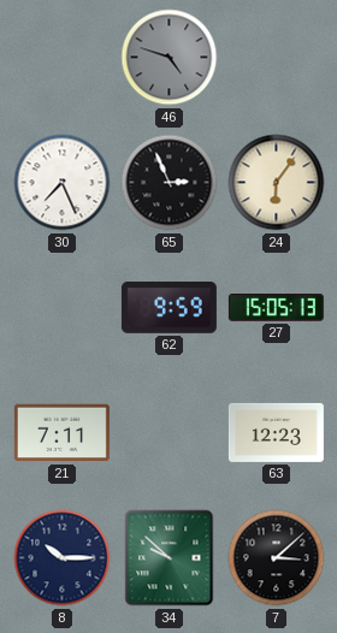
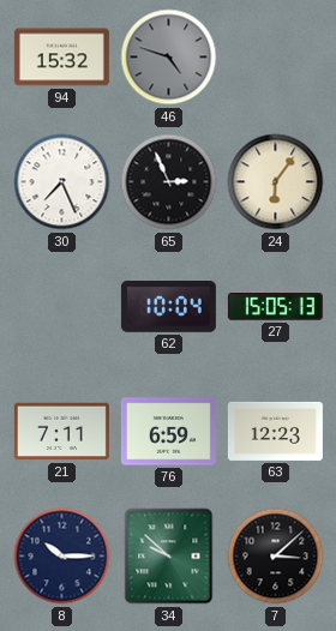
94: none -> 15:32
62: 9:59 -> 10:04
76: none -> 6:59
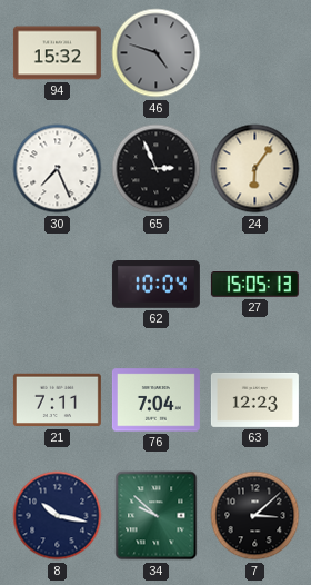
76: 6:59 -> 7:04
8: 10:15 -> 10:17
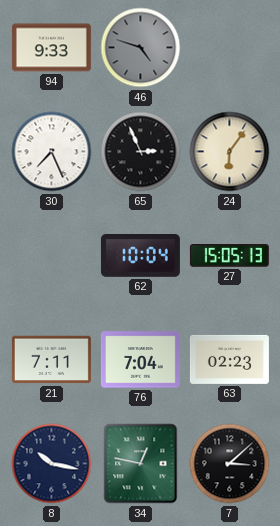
94: 15:32 -> 9:33
63: 12:23 -> 02:23
34: 9:52 -> 12:47
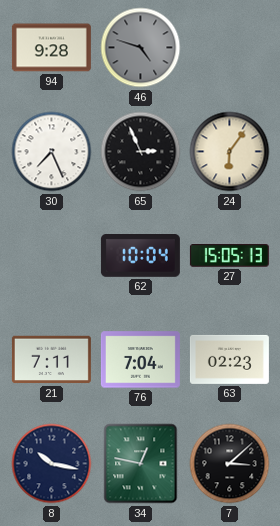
94: 9:33 -> 9:28
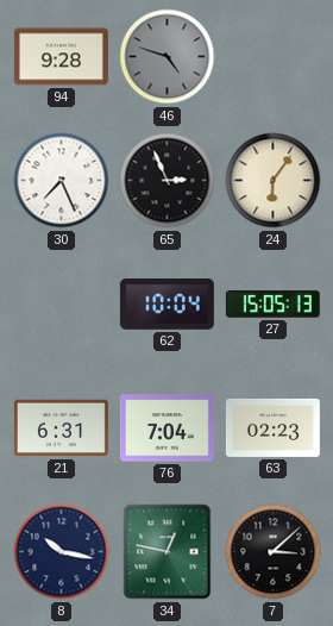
21: 7:11 -> 6:31
